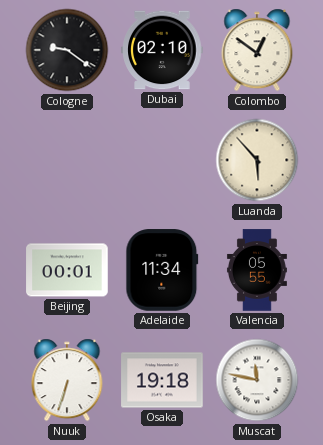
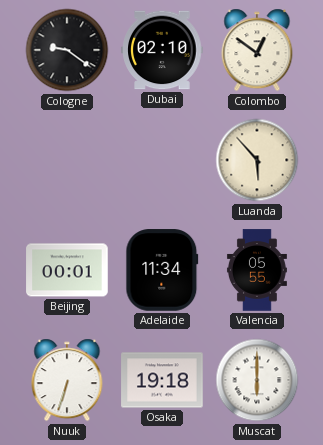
Muscat: 11:47 -> 6:00
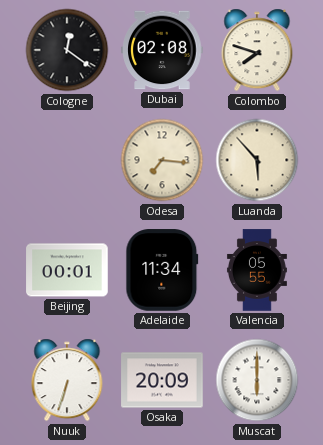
Cologne: 9:21 -> 12:21
Dubai: 02:10 -> 02:08
Colombo: 12:51 -> 7:48
Odesa: none -> 7:16
Osaka: 19:18 -> 20:09
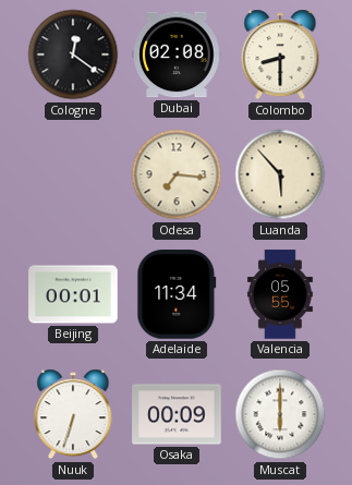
Colombo: 7:48 -> 8:30
Osaka: 20:09 -> 00:09
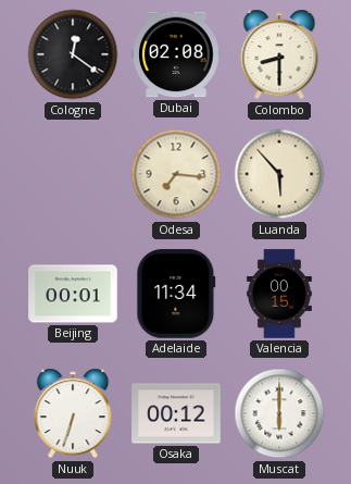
Valencia: 05:55 -> 00:15
Osaka: 00:09 -> 00:12
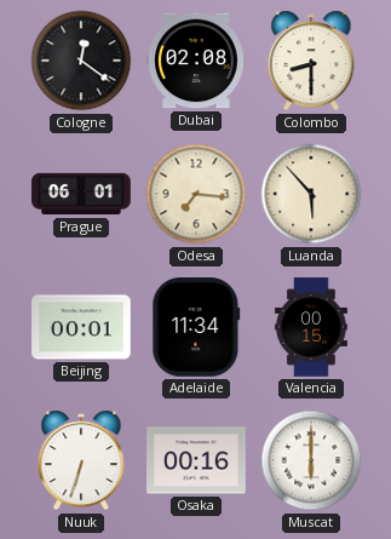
Prague: none -> 06:01
Osaka: 00:12 -> 00:16
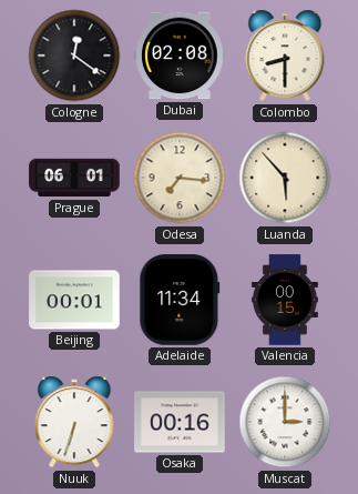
Muscat: 6:00 -> 3:00
